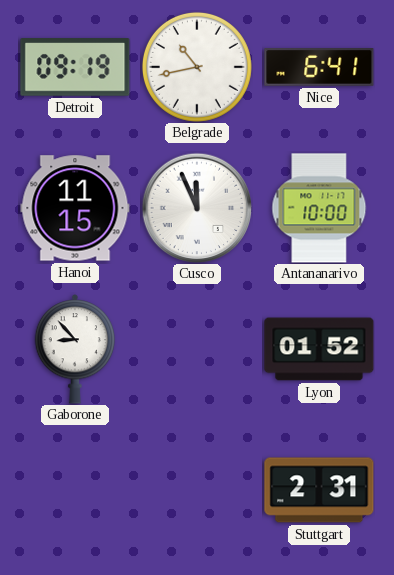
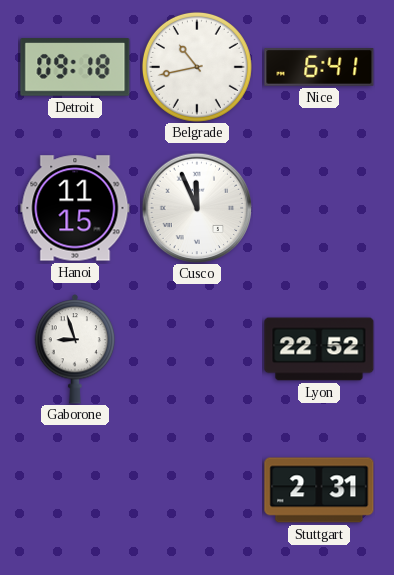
Detroit: 09:19 -> 09:18
Antananarivo: 10:00 -> none
Gaborone: 8:53 -> 8:57
Lyon: 01:52 -> 22:52
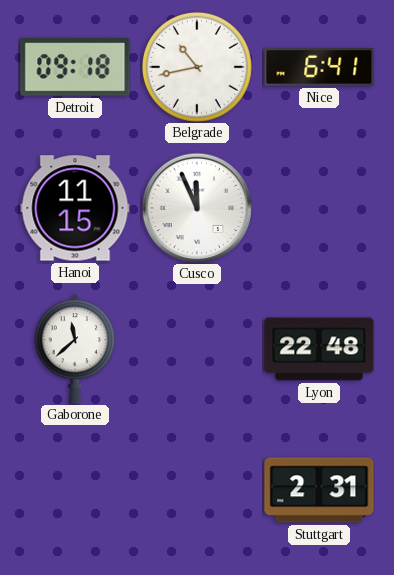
Gaborone: 8:57 -> 11:38
Lyon: 22:52 -> 22:48
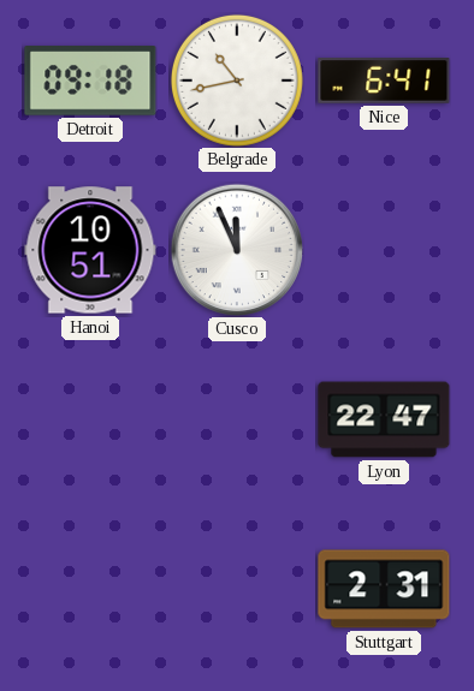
Hanoi: 11:15 -> 10:51
Gaborone: 11:38 -> none
Lyon: 22:48 -> 22:47
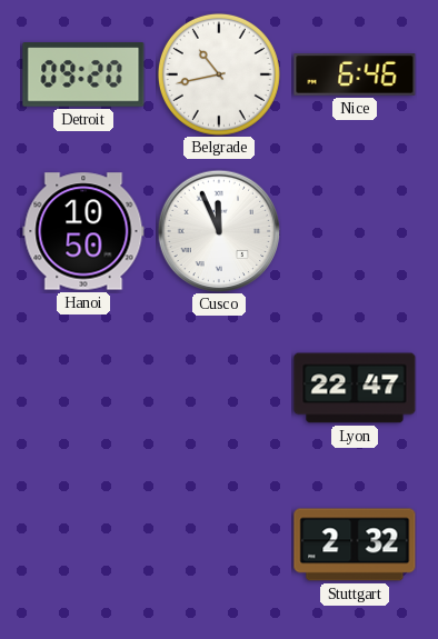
Detroit: 09:18 -> 09:20
Nice: 6:41 -> 6:46
Hanoi: 10:51 -> 10:50
Stuttgart: 2:31 -> 2:32
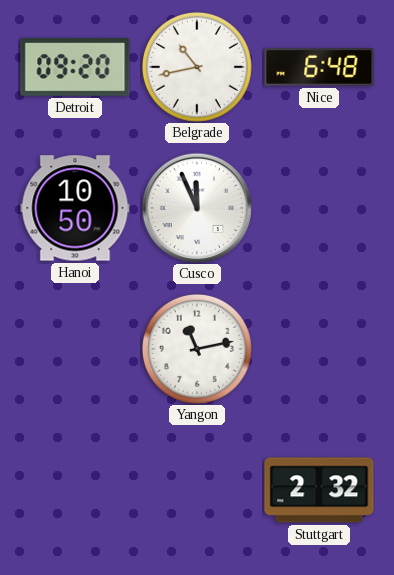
Nice: 6:46 -> 6:48
Yangon: none -> 11:13
Lyon: 22:47 -> none
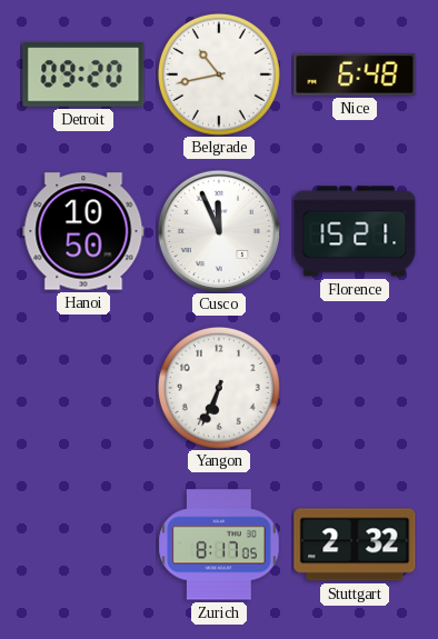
Florence: none -> 15:21
Yangon: 11:13 -> 6:34
Zurich: none -> 8:17
